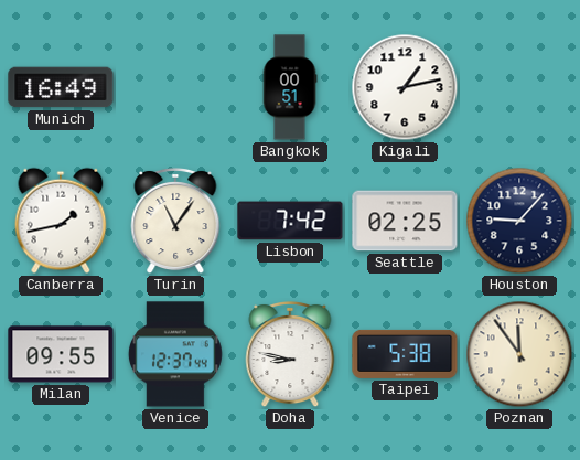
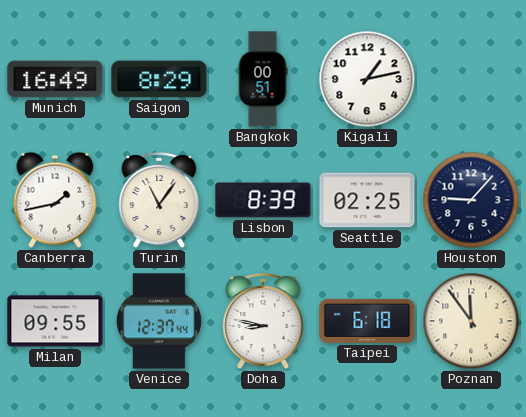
Saigon: none -> 8:29
Lisbon: 7:42 -> 8:39
Taipei: 5:38 -> 6:18
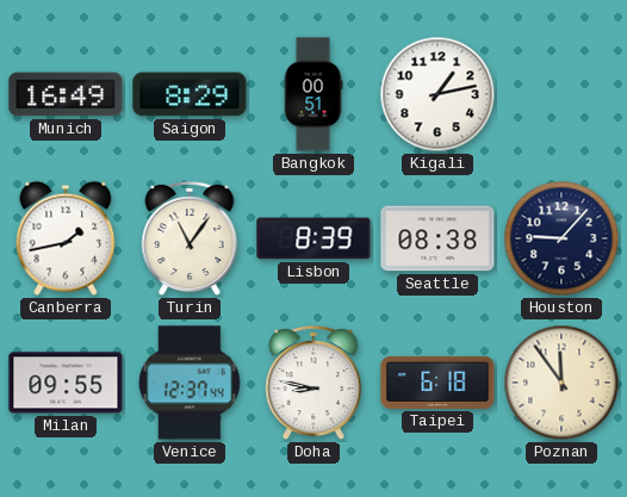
Seattle: 02:25 -> 08:38
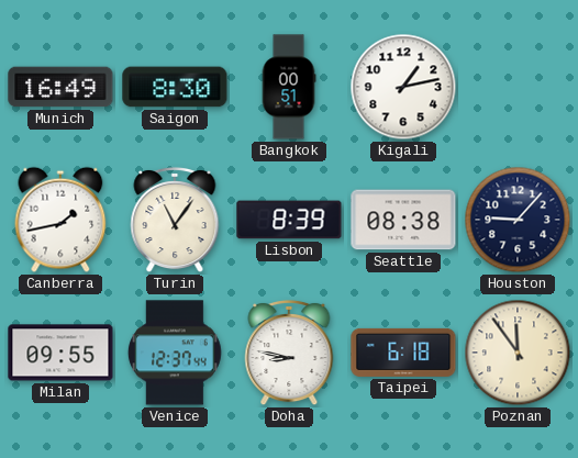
Saigon: 8:29 -> 8:30
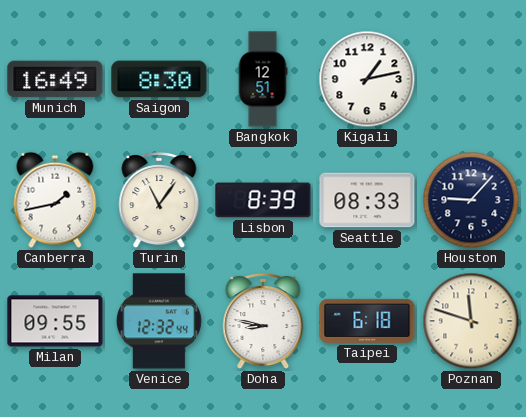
Bangkok: 00:51 -> 12:51
Seattle: 08:38 -> 08:33
Venice: 12:37 -> 12:32
Poznan: 11:54 -> 11:48
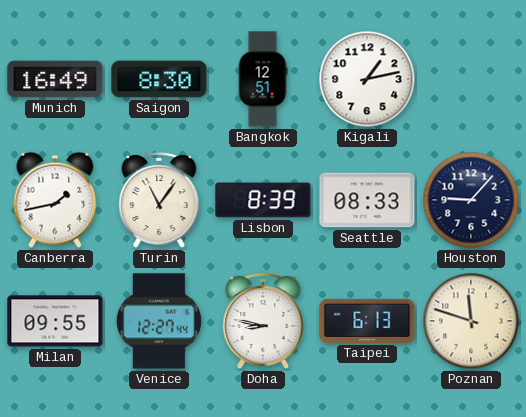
Venice: 12:32 -> 12:27
Taipei: 6:18 -> 6:13
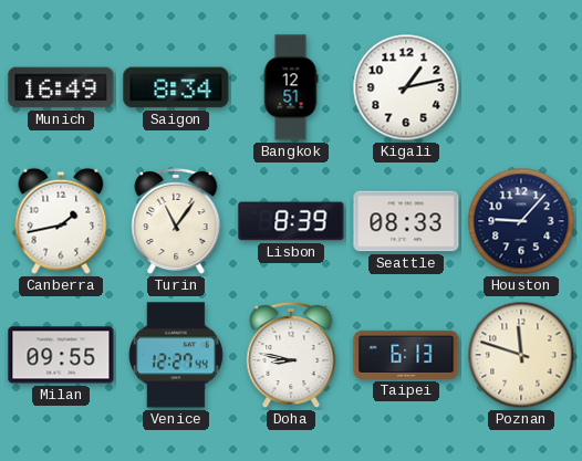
Saigon: 8:30 -> 8:34
